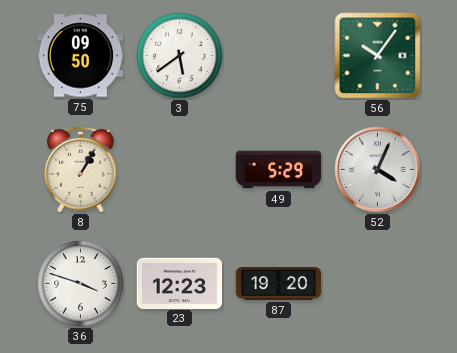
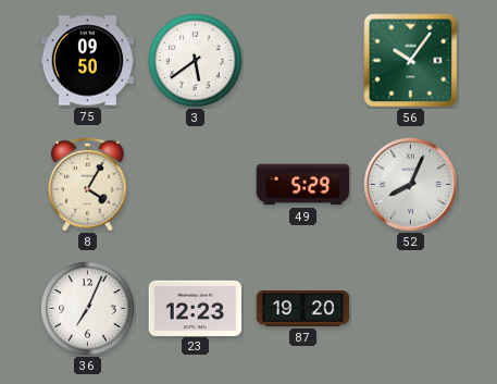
8: 1:05 -> 4:05
52: 4:04 -> 8:04
36: 3:48 -> 7:04
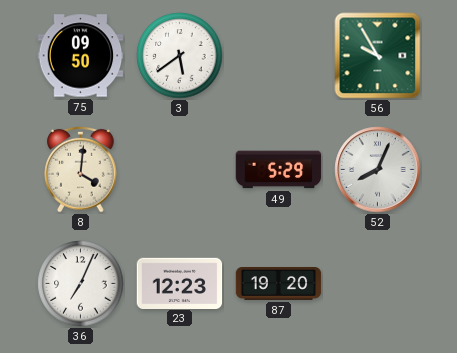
56: 10:06 -> 9:55
8: 4:05 -> 4:01
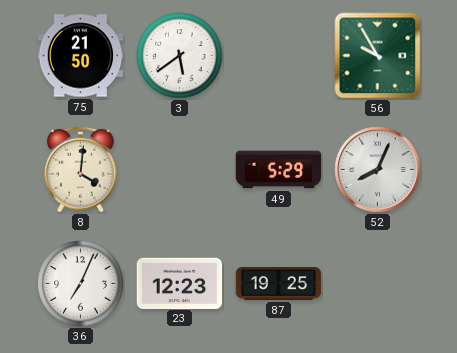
75: 09:50 -> 21:50
87: 19:20 -> 19:25
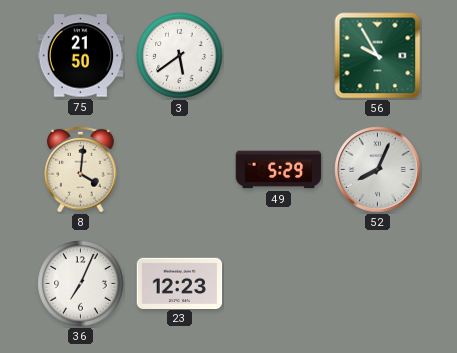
87: 19:25 -> none
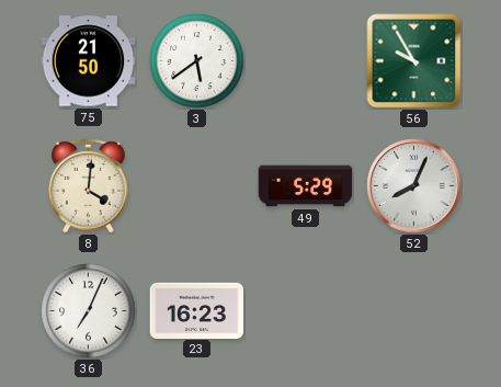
23: 12:23 -> 16:23
